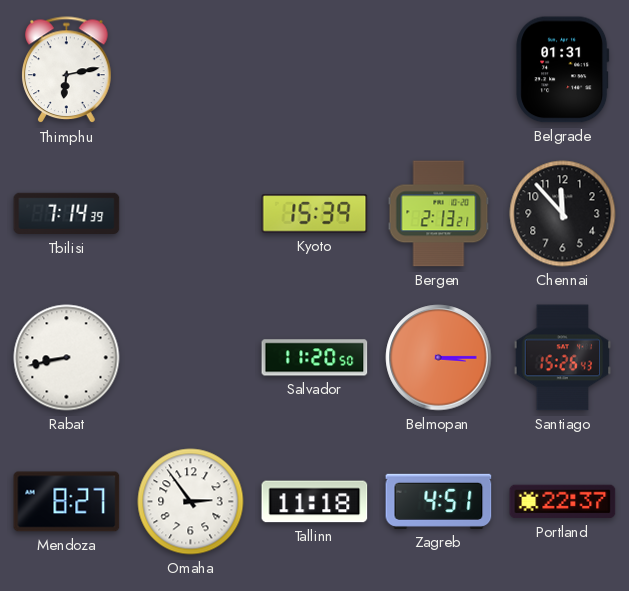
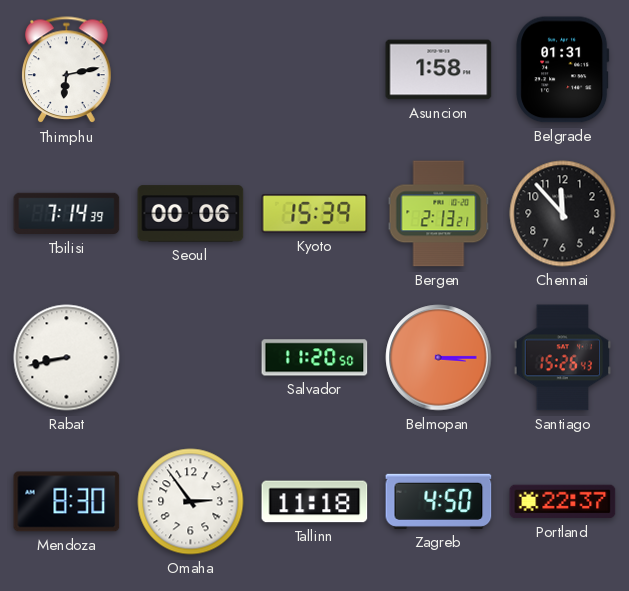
Asuncion: none -> 1:58
Seoul: none -> 00:06
Mendoza: 8:27 -> 8:30
Zagreb: 4:51 -> 4:50
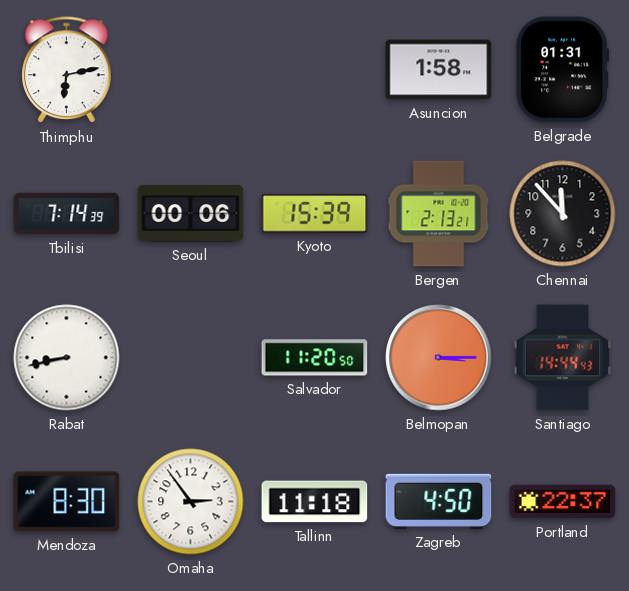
Santiago: 15:26 -> 14:44
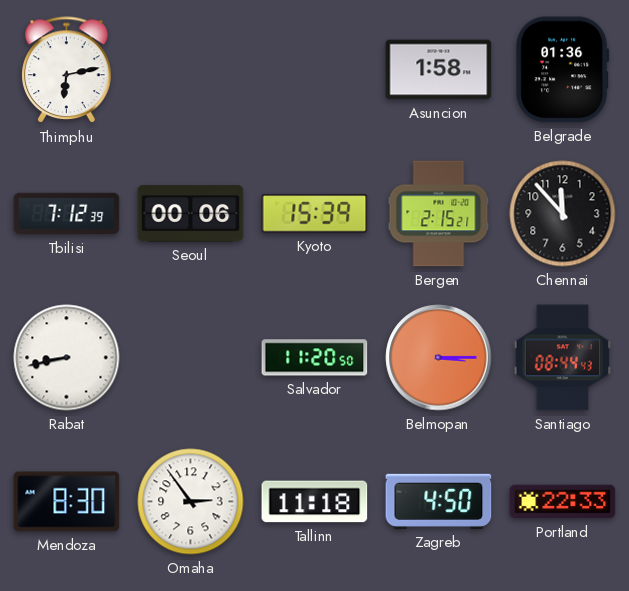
Belgrade: 01:31 -> 01:36
Tbilisi: 7:14 -> 7:12
Bergen: 2:13 -> 2:15
Santiago: 14:44 -> 08:44
Portland: 22:37 -> 22:33
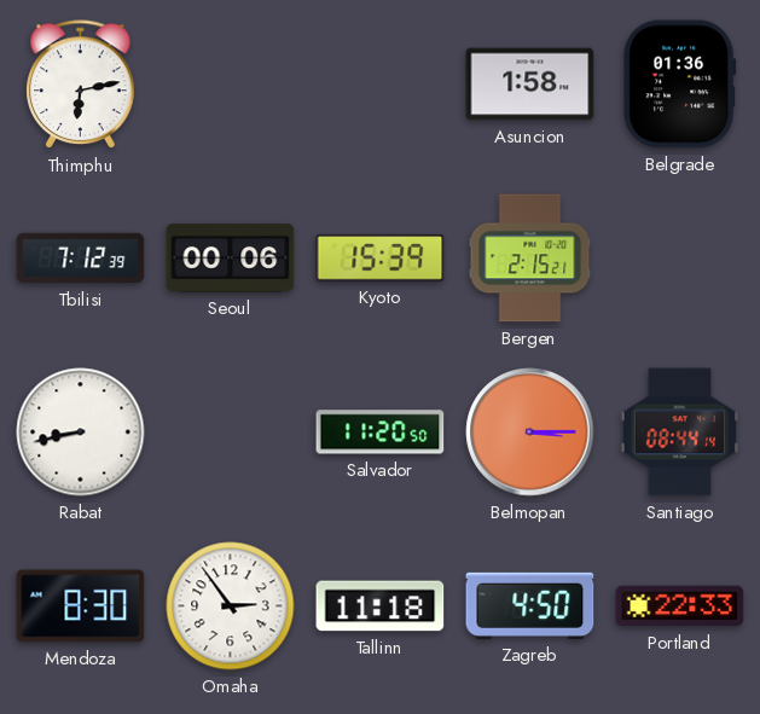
Chennai: 11:53 -> none
Santiago: 08:44:43 -> 08:44:14
